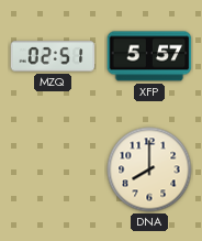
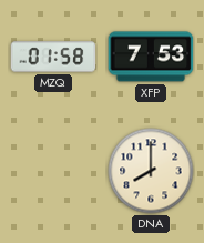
MZQ: 02:51 -> 01:58
XFP: 5:57 -> 7:53
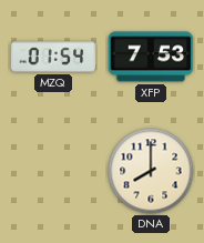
MZQ: 01:58 -> 01:54
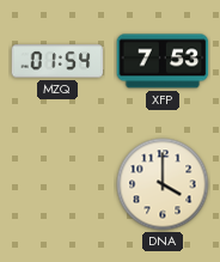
DNA: 8:00 -> 4:00
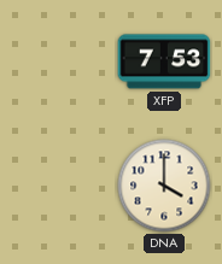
MZQ: 01:54 -> none
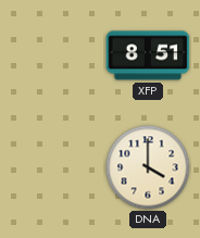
XFP: 7:53 -> 8:51
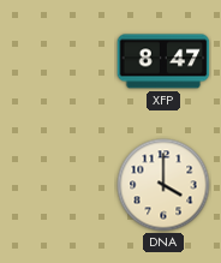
XFP: 8:51 -> 8:47
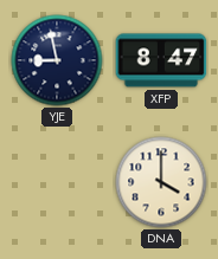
YJE: none -> 8:58
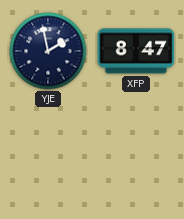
YJE: 8:58 -> 1:58
DNA: 4:00 -> none
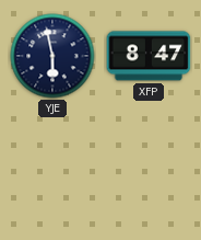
YJE: 1:58 -> 5:58
